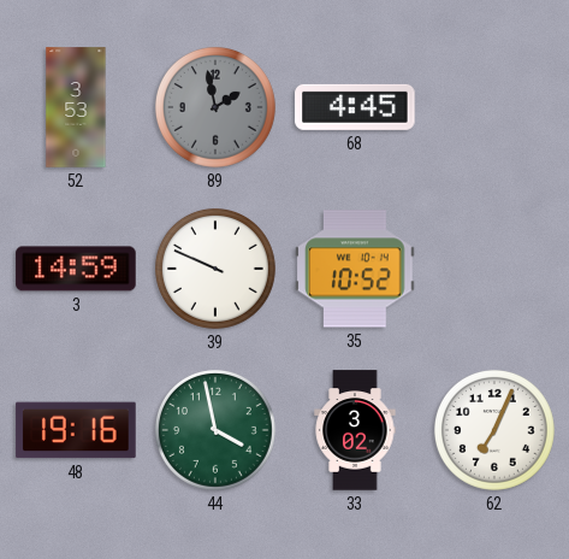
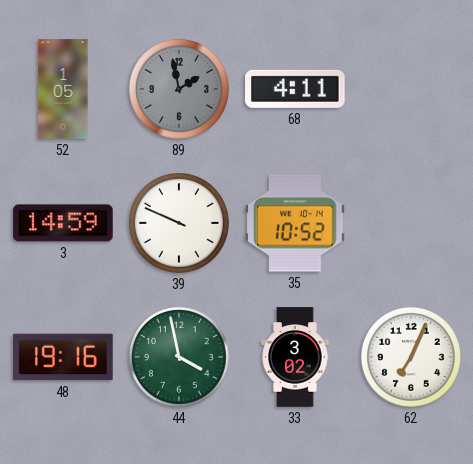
52: 3:53 -> 1:05
68: 4:45 -> 4:11
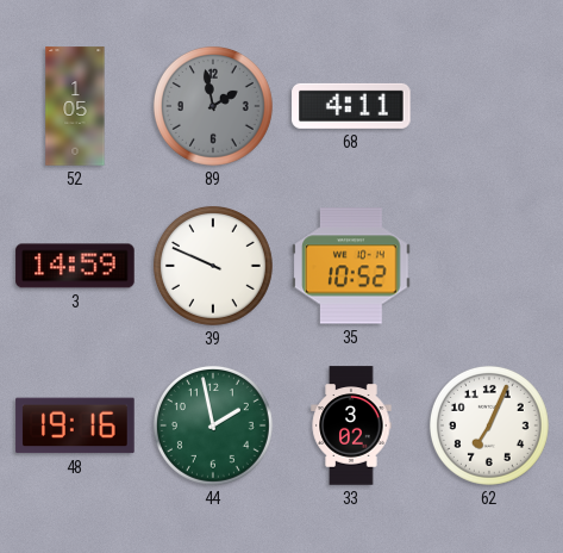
44: 3:58 -> 1:58
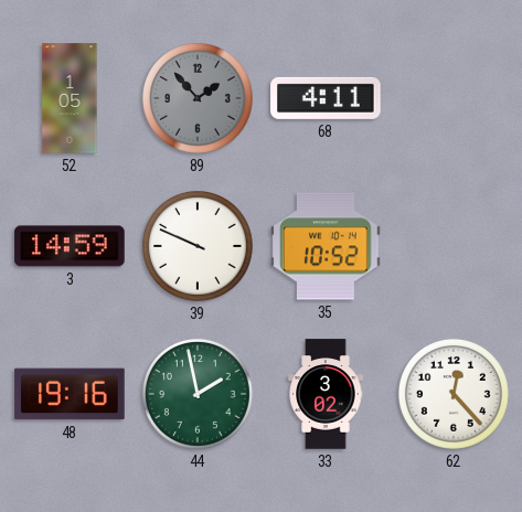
89: 1:58 -> 1:53
62: 7:04 -> 12:23
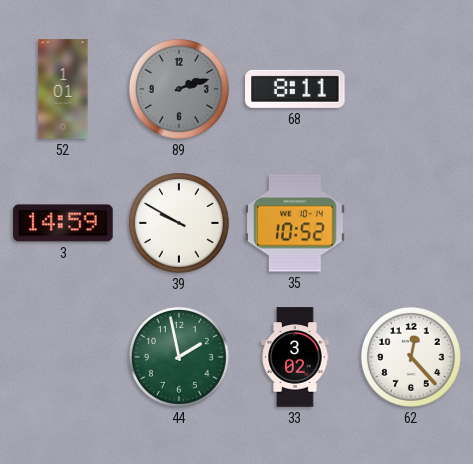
52: 1:05 -> 1:01
89: 1:53 -> 2:12
68: 4:11 -> 8:11
39: 9:49 -> 9:50
48: 19:16 -> none
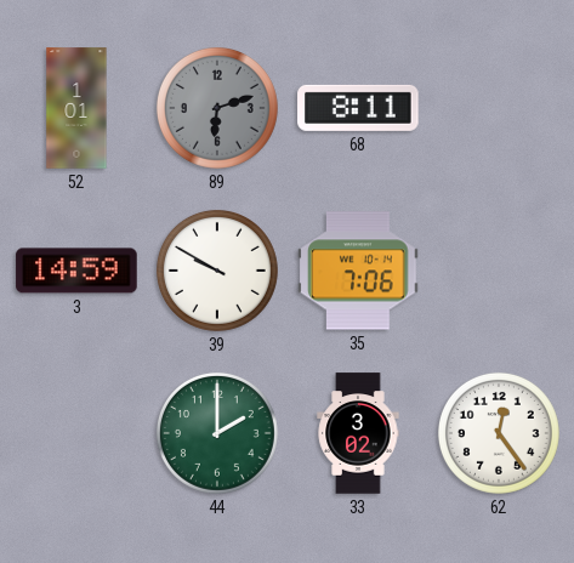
89: 2:12 -> 6:12
35: 10:52 -> 7:06
44: 1:58 -> 2:00
62: 12:23 -> 12:24
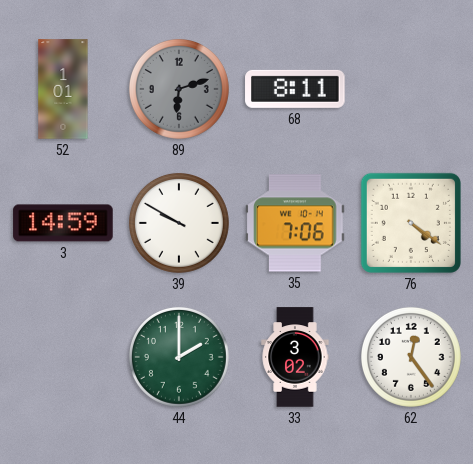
76: none -> 4:21
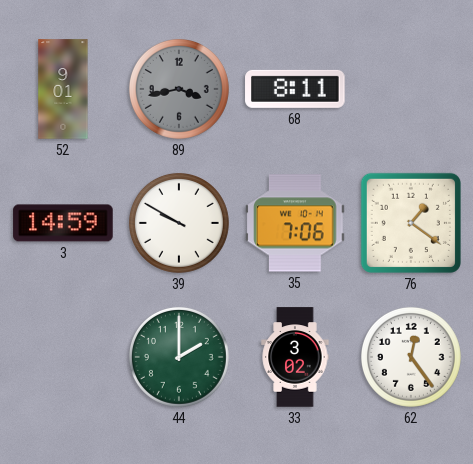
52: 1:01 -> 9:01
89: 6:12 -> 3:43
76: 4:21 -> 1:21
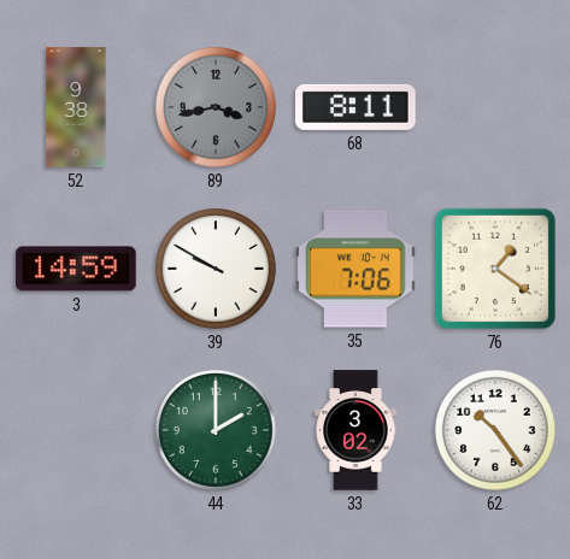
52: 9:01 -> 9:38
62: 12:24 -> 10:24
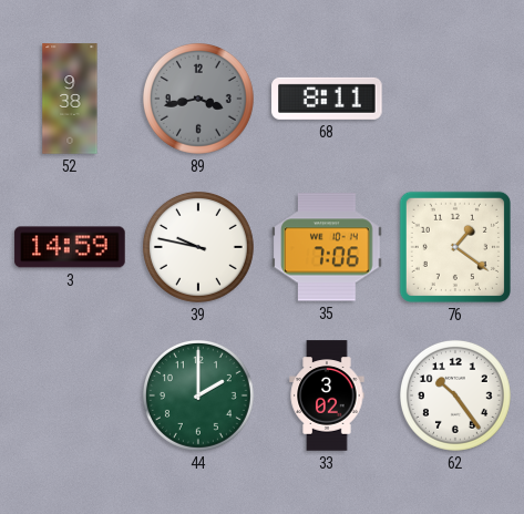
39: 9:50 -> 9:47
